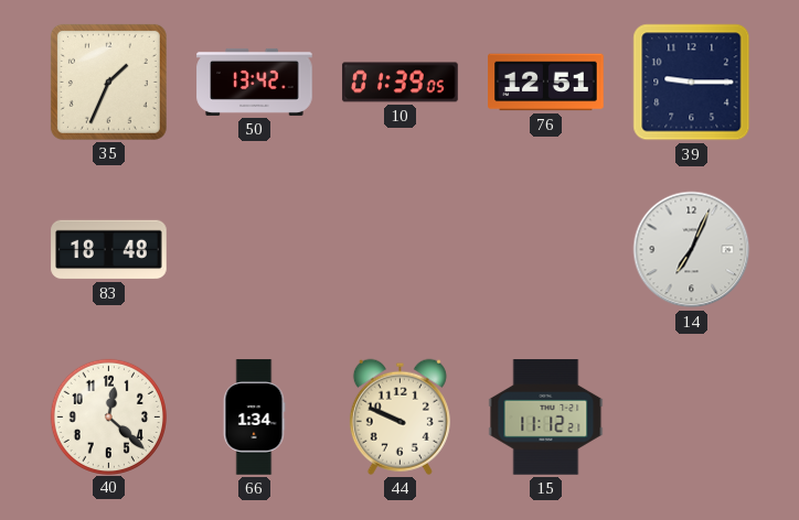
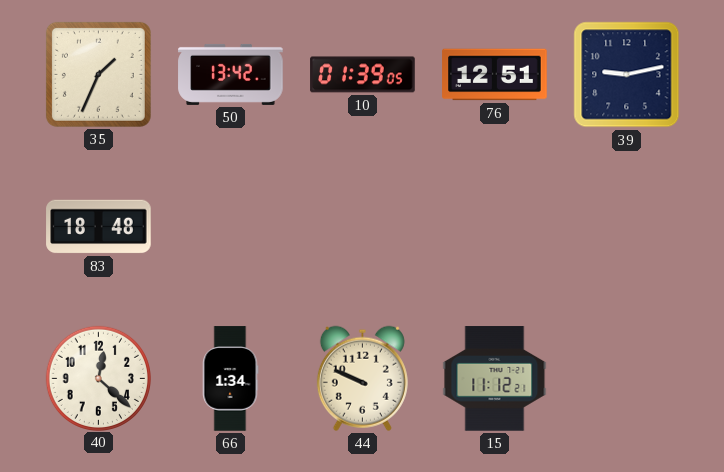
39: 9:15 -> 9:13
14: 7:04 -> none
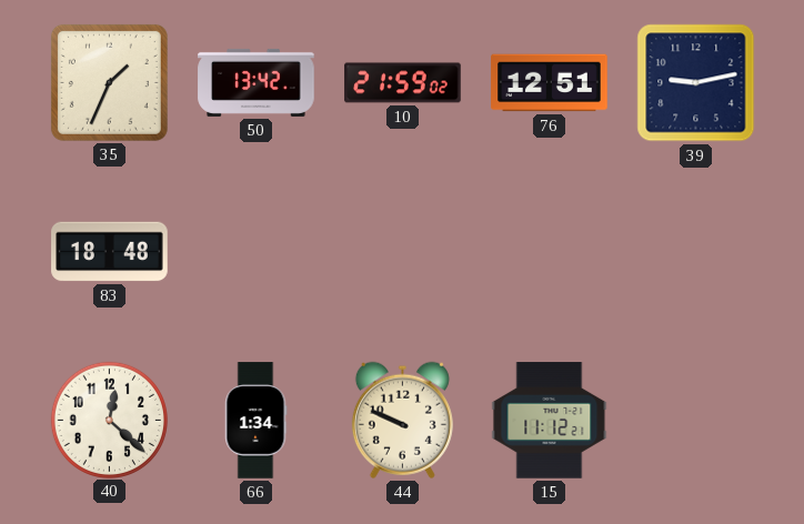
10: 01:39 -> 21:59
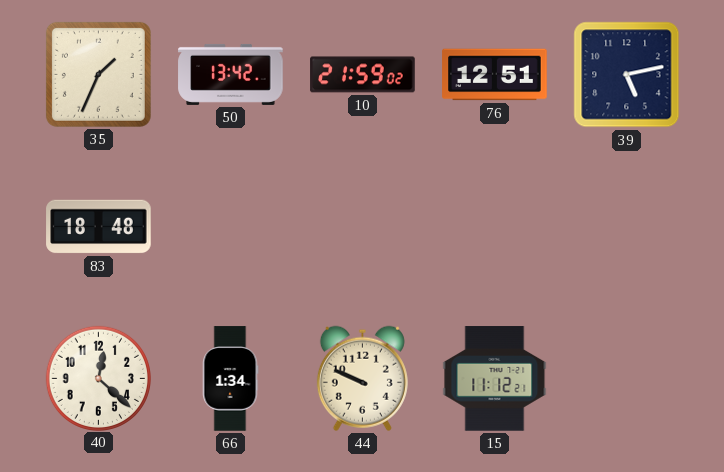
39: 9:13 -> 5:13
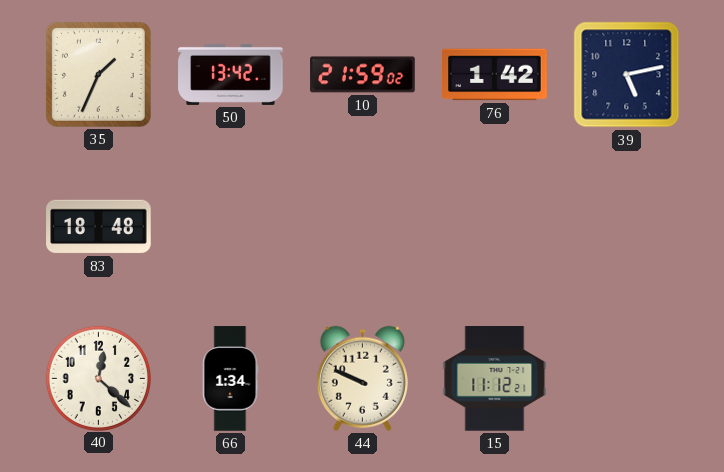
76: 12:51 -> 1:42
